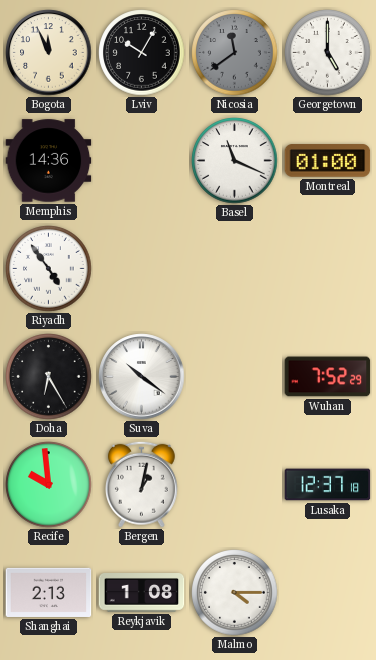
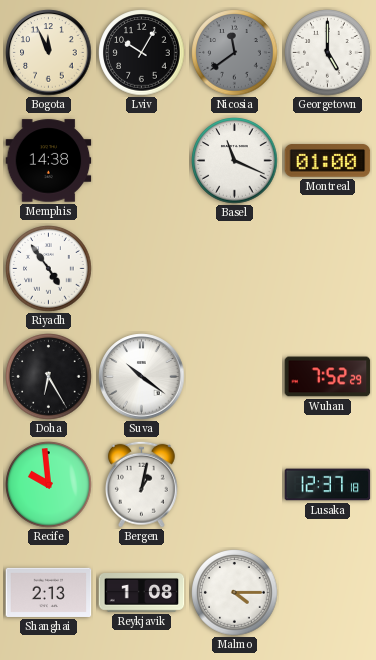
Memphis: 14:36 -> 14:38
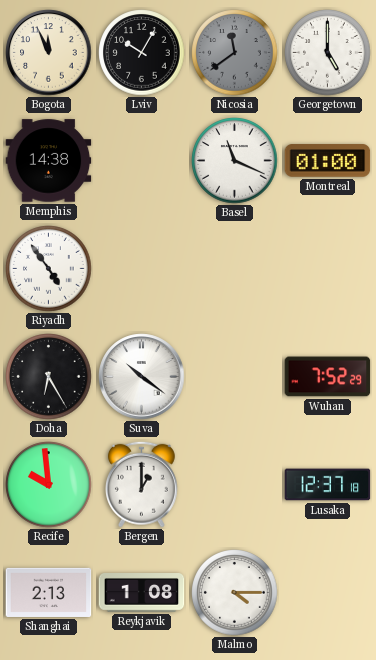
Bergen: 1:02 -> 1:00
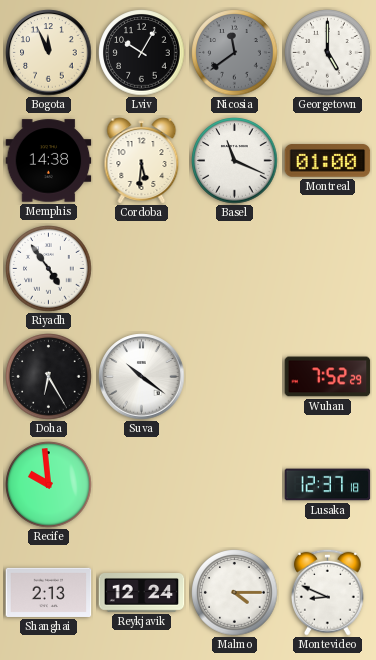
Cordoba: none -> 5:31
Bergen: 1:00 -> none
Reykjavik: 1:08 -> 12:24
Montevideo: none -> 8:49
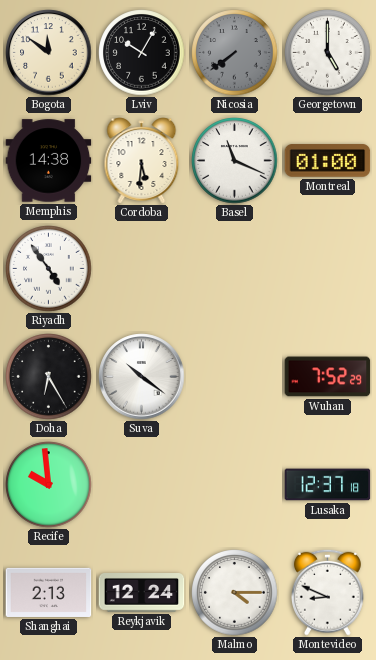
Bogota: 11:56 -> 11:51
Nicosia: 11:39 -> 7:39
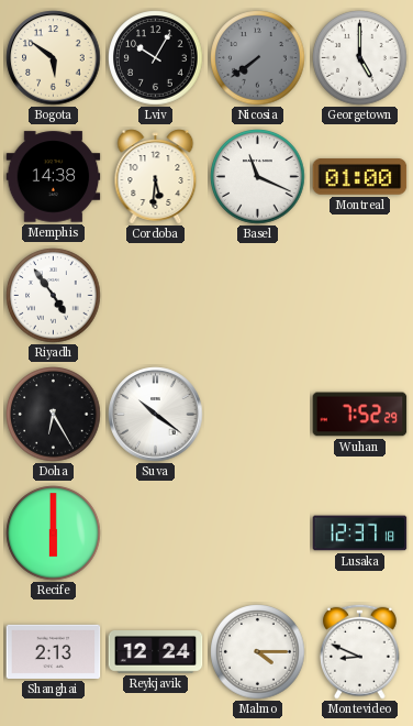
Bogota: 11:51 -> 5:51
Recife: 9:59 -> 6:00
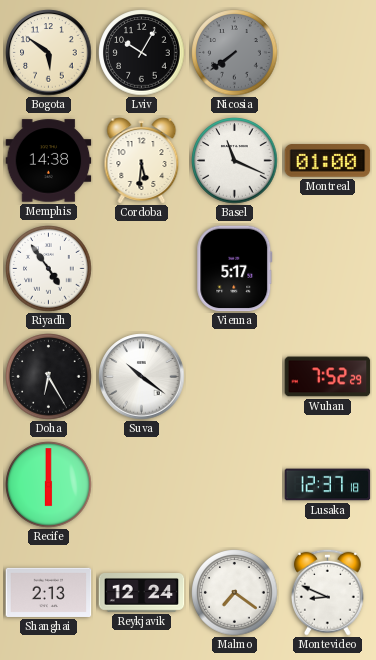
Georgetown: 5:00 -> none
Vienna: none -> 5:17
Malmo: 4:15 -> 7:21
